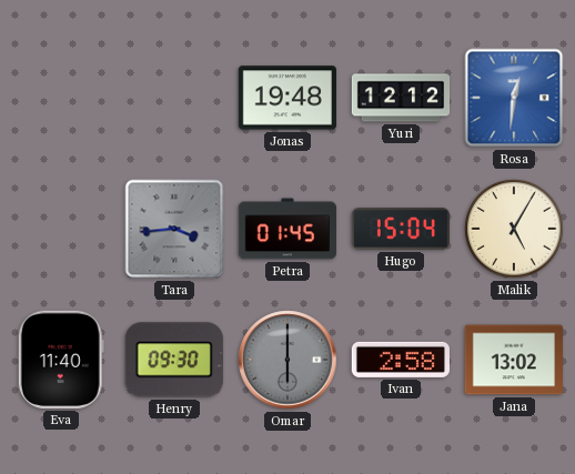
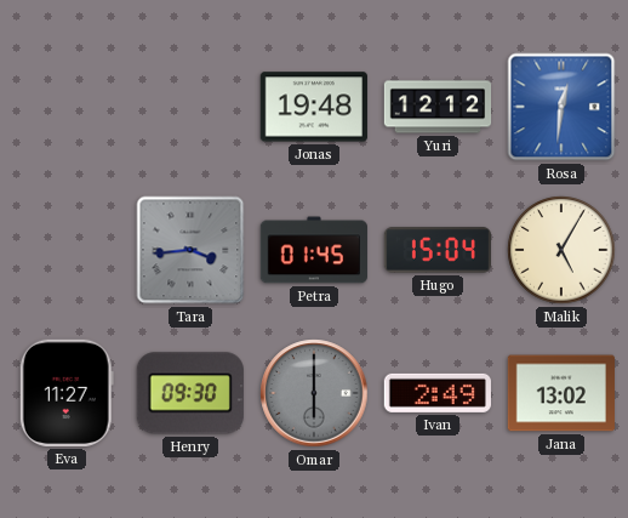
Eva: 11:40 -> 11:27
Ivan: 2:58 -> 2:49
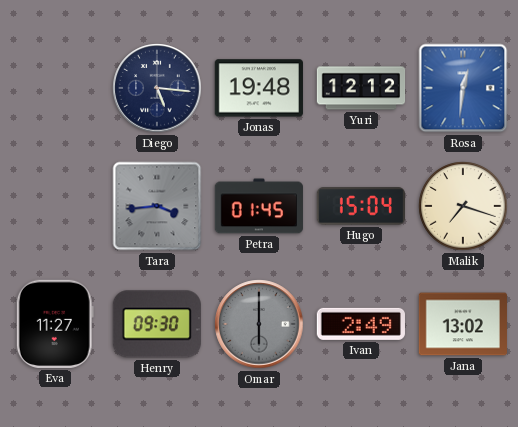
Diego: none -> 5:16
Malik: 5:05 -> 7:18
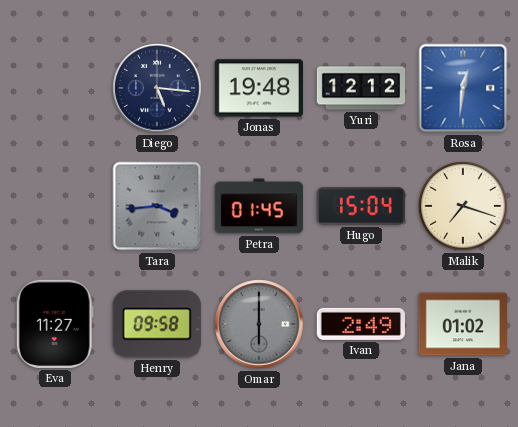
Henry: 09:30 -> 09:58
Jana: 13:02 -> 01:02
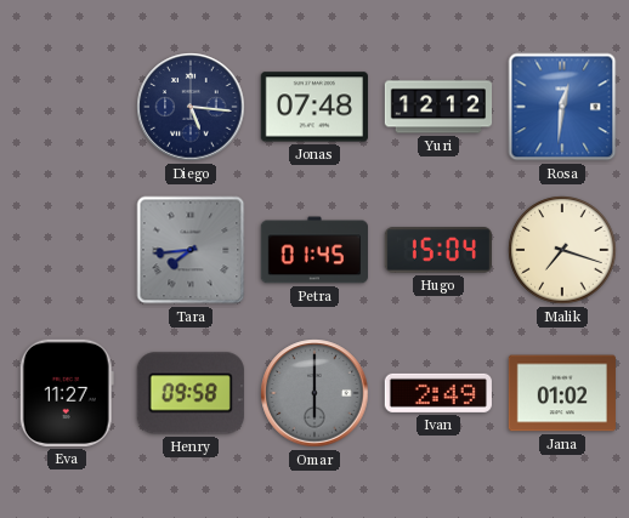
Jonas: 19:48 -> 07:48
Tara: 3:44 -> 7:44
